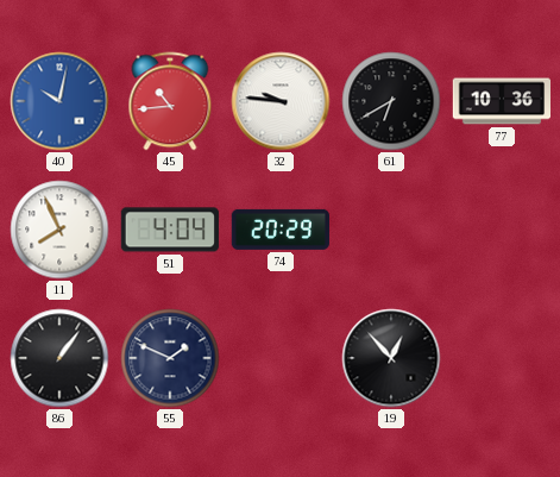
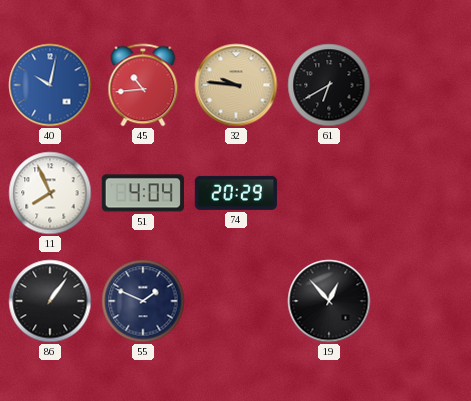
32 dial: white -> champagne
77: 10:36 -> none
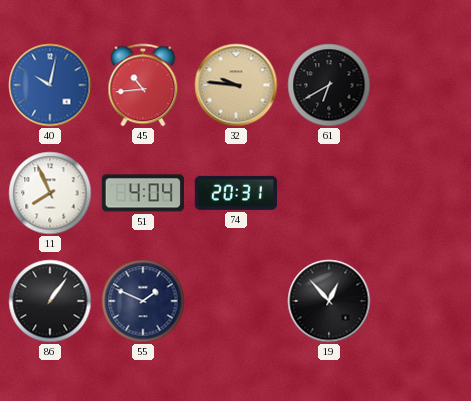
74: 20:29 -> 20:31
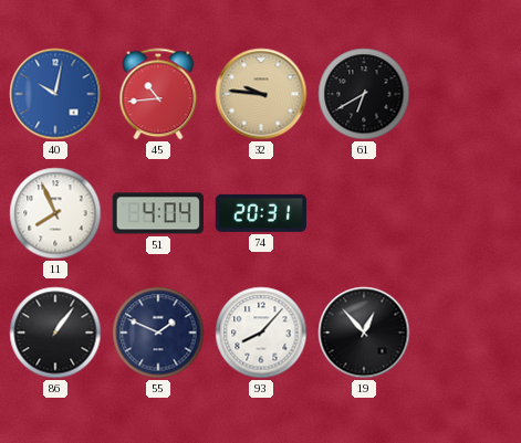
93: none -> 8:07
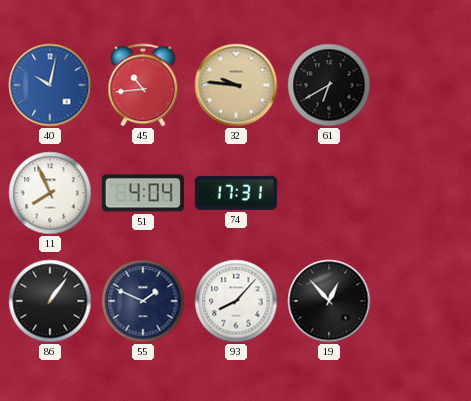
74: 20:31 -> 17:31
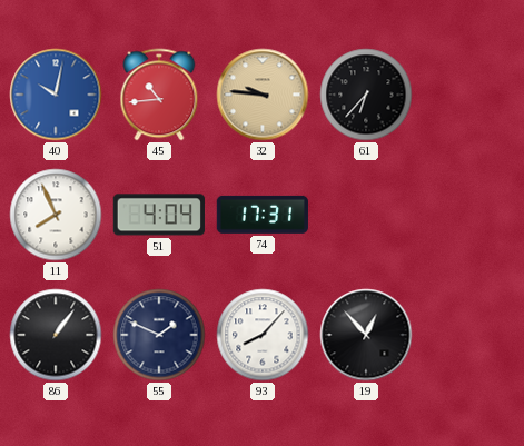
61: 6:40 -> 6:37
